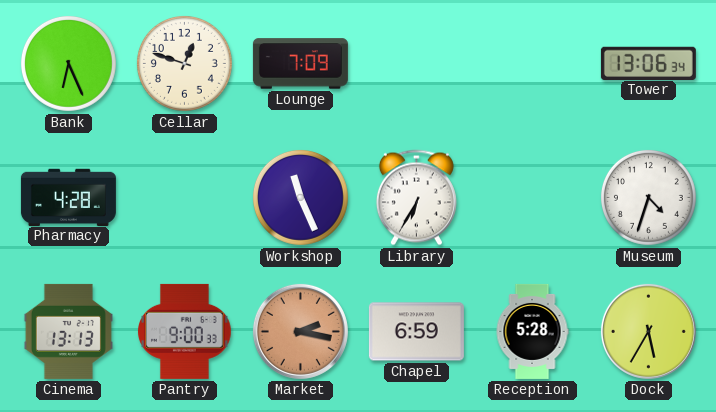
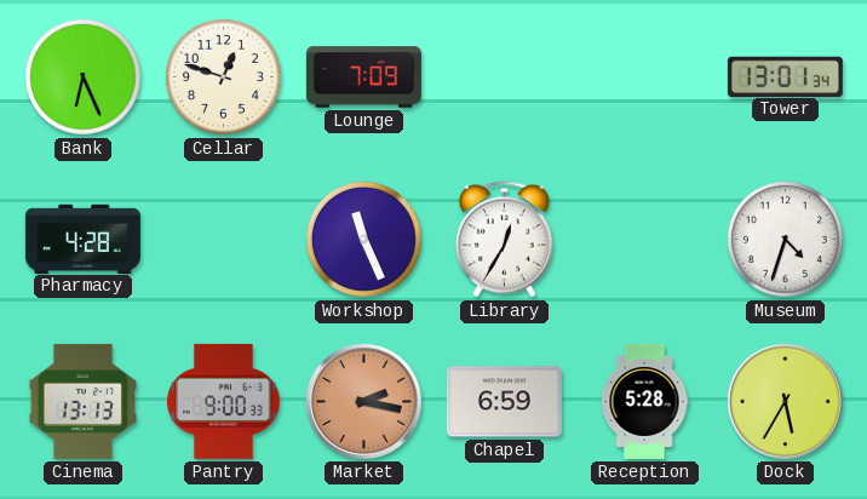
Tower: 13:06 -> 13:01
Library: 6:35 -> 12:35
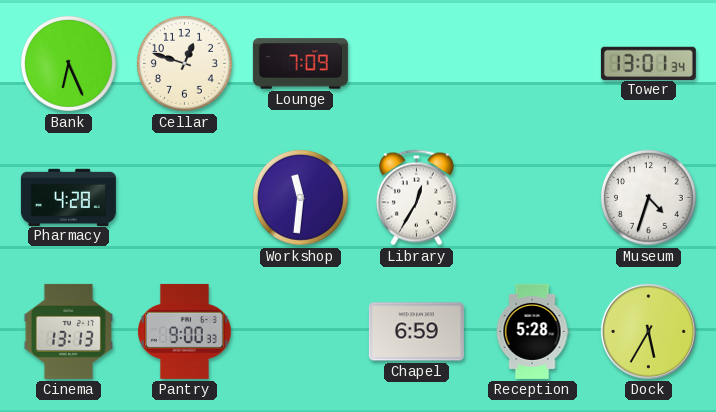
Workshop: 11:26 -> 11:31
Market: 2:17 -> none
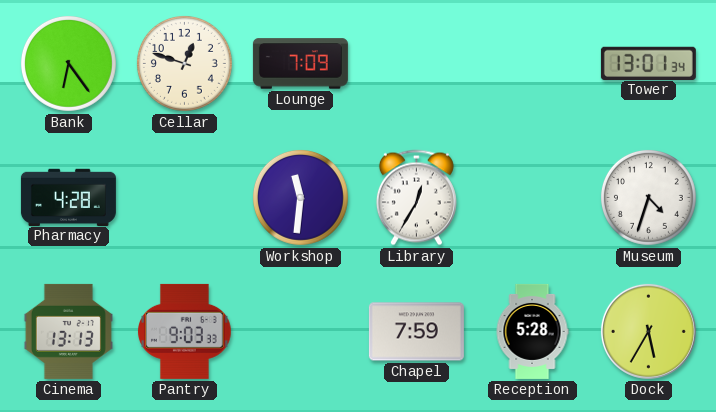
Bank: 6:26 -> 6:24
Pantry: 9:00 -> 9:03
Chapel: 6:59 -> 7:59
